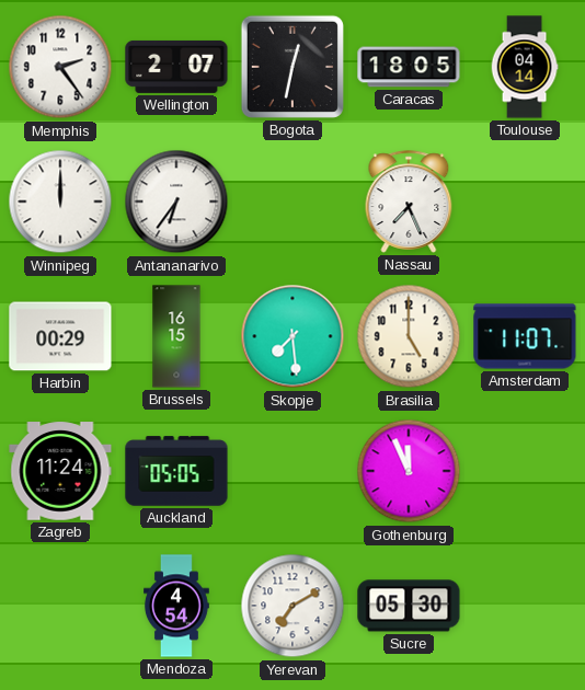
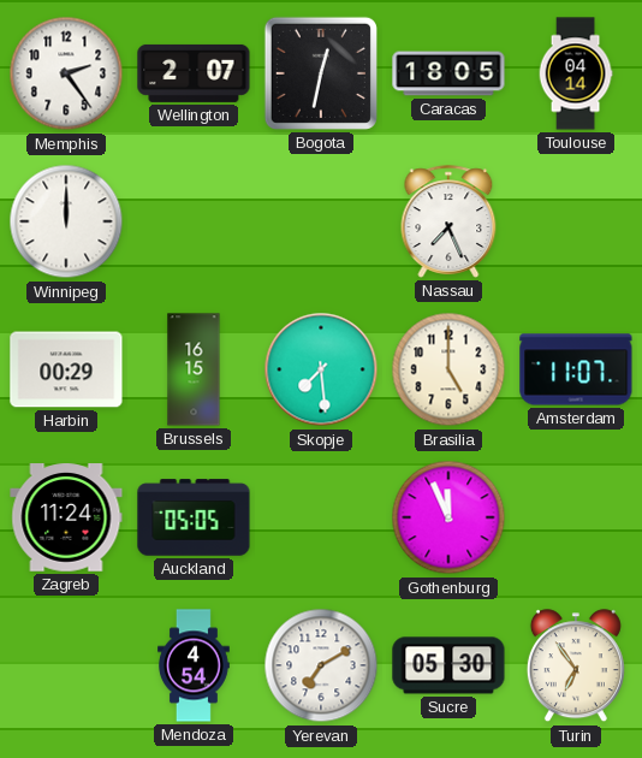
Antananarivo: 6:36 -> none
Turin: none -> 6:54
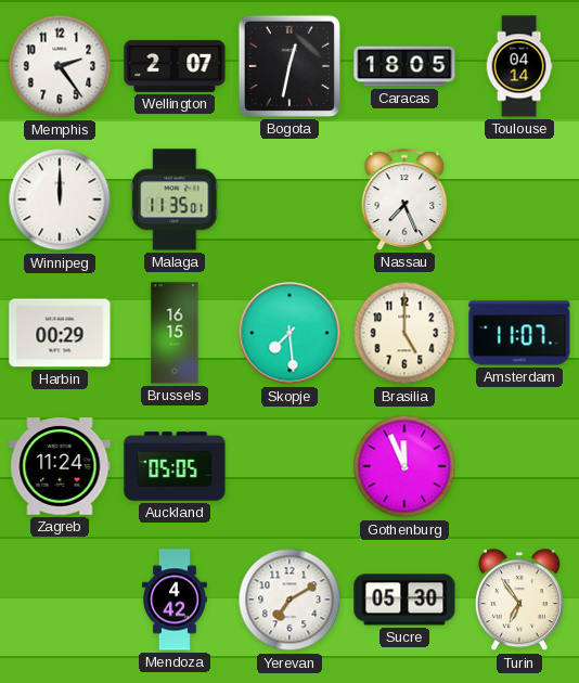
Malaga: none -> 11:35
Mendoza: 4:54 -> 4:42
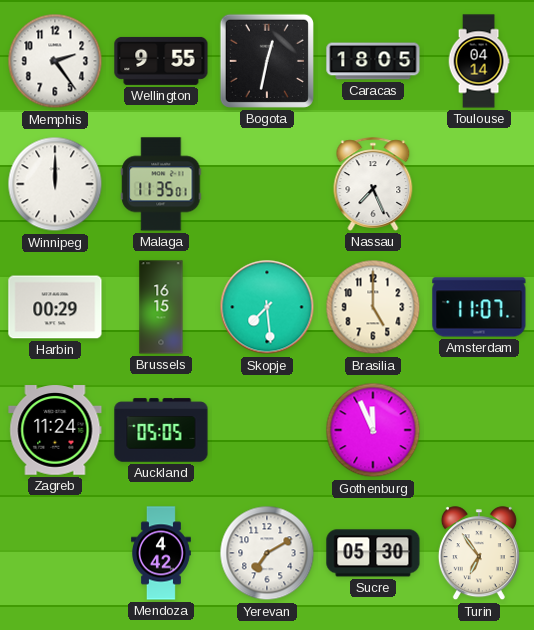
Wellington: 2:07 -> 9:55
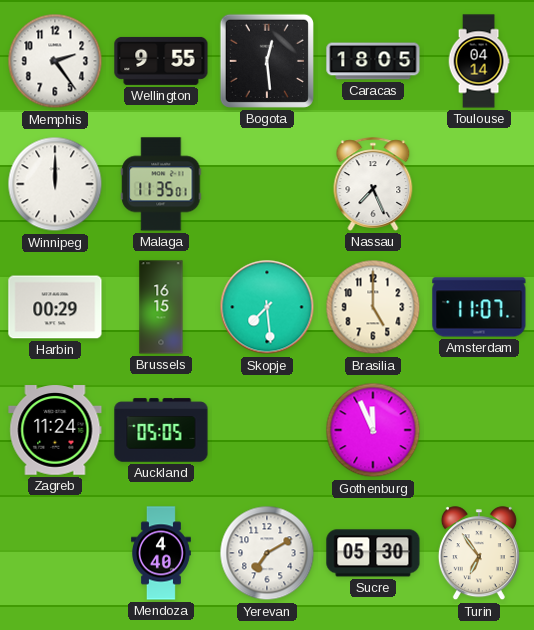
Bogota: 12:32 -> 12:29
Mendoza: 4:42 -> 4:40
